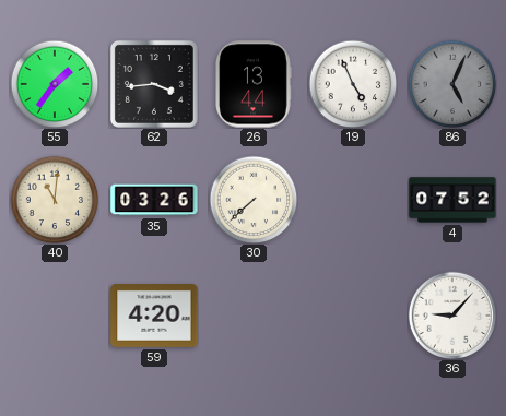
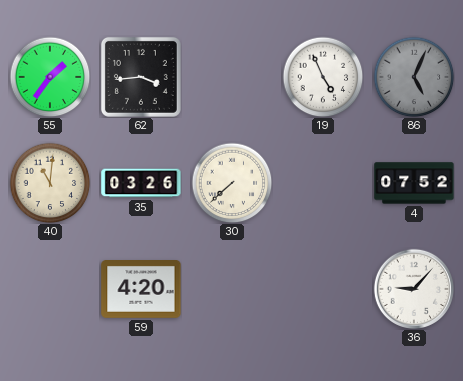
26: 13:44 -> none
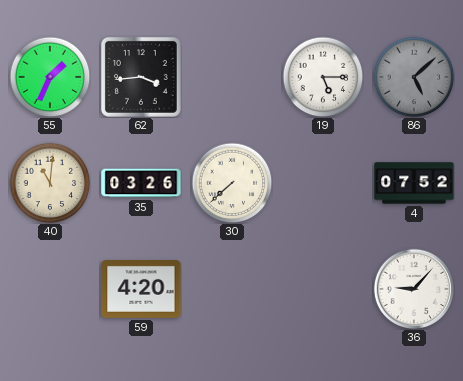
55: 1:36 -> 1:34
19: 4:56 -> 5:15
86: 5:04 -> 5:08
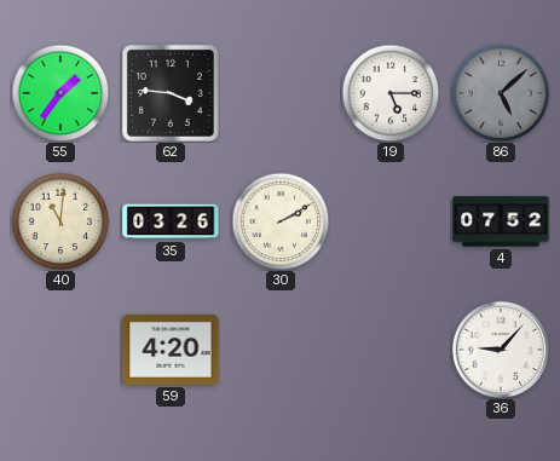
55: 1:34 -> 1:36
62: 3:44 -> 3:46
30: 7:38 -> 2:10
